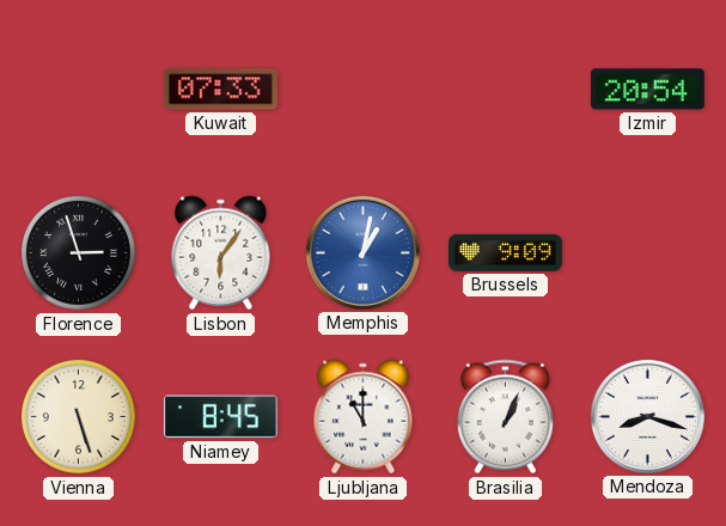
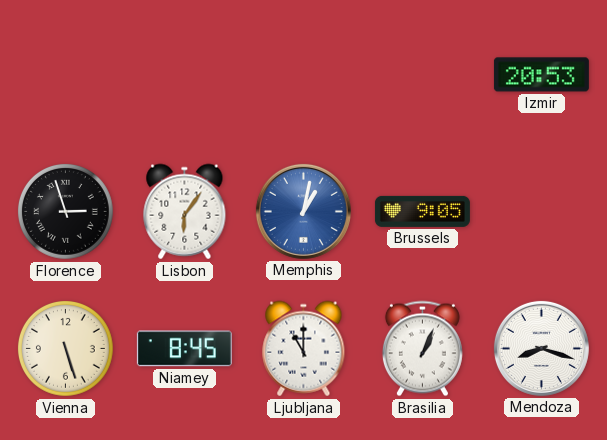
Kuwait: 07:33 -> none
Izmir: 20:54 -> 20:53
Brussels: 9:09 -> 9:05
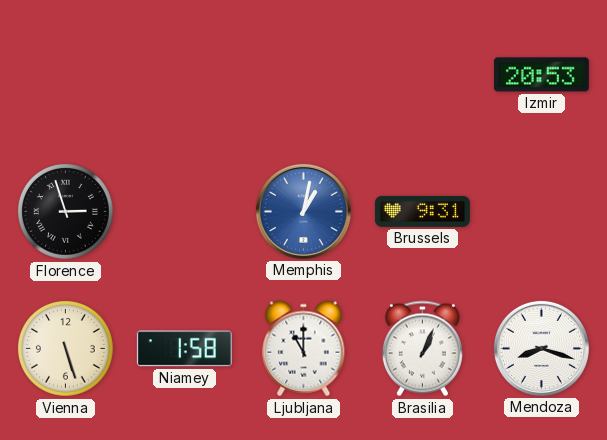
Lisbon: 6:06 -> none
Brussels: 9:05 -> 9:31
Niamey: 8:45 -> 1:58
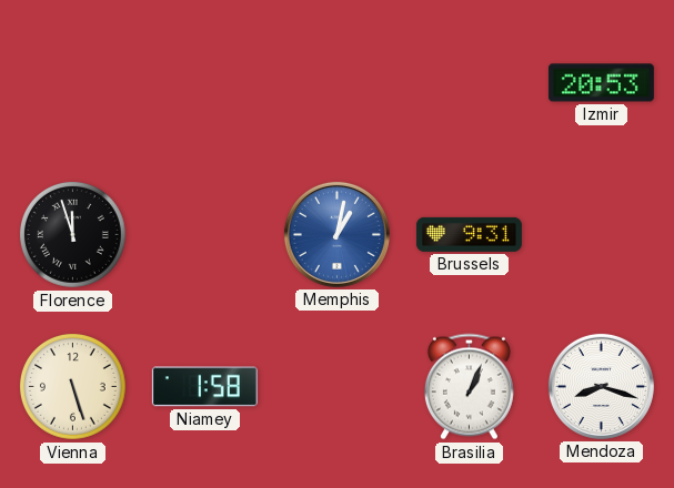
Florence: 2:57 -> 11:57
Ljubljana: 11:00 -> none
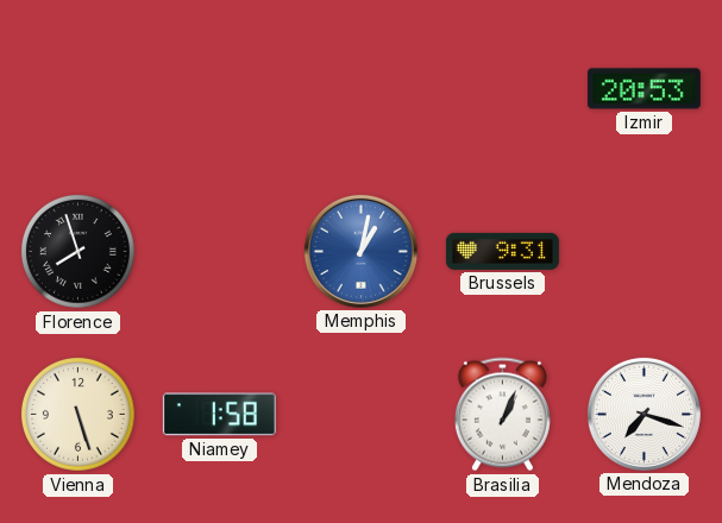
Florence: 11:57 -> 7:57
Mendoza: 8:18 -> 7:18
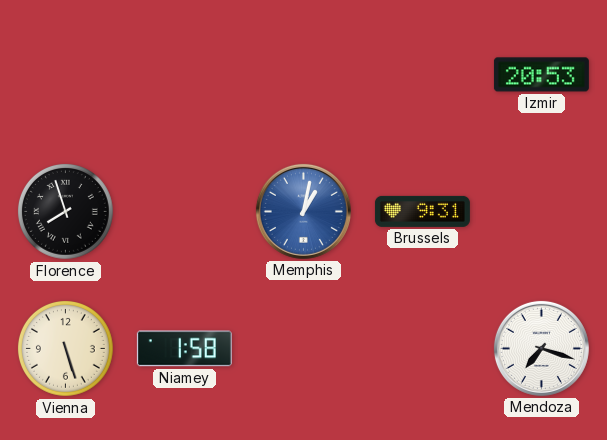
Brasilia: 1:04 -> none
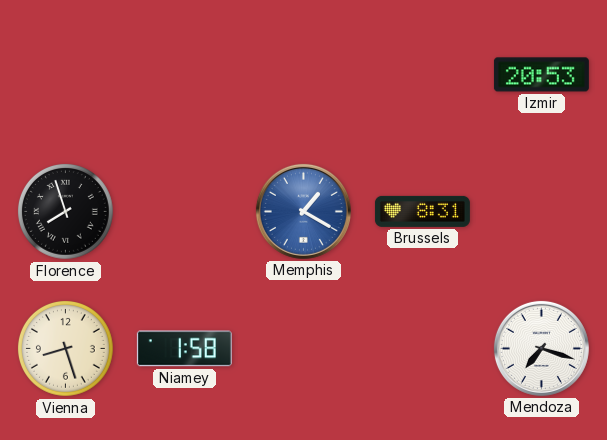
Memphis: 1:02 -> 1:20
Brussels: 9:31 -> 8:31
Vienna: 5:27 -> 8:27
